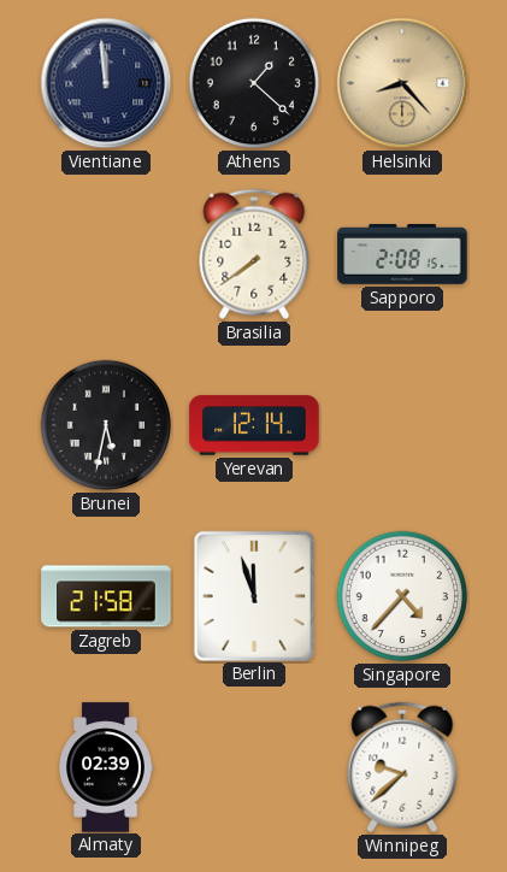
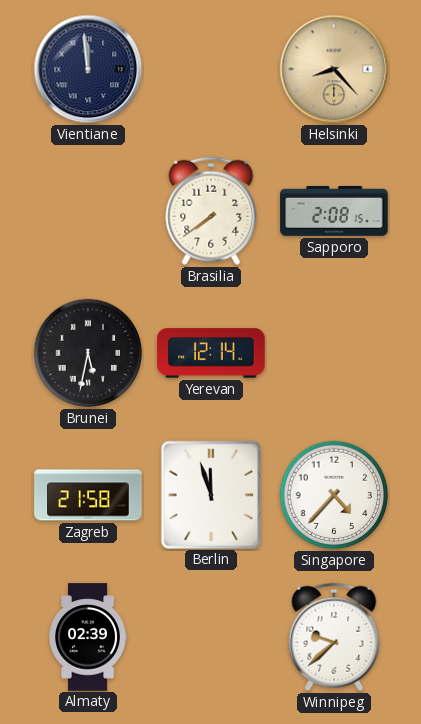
Athens: 1:22 -> none
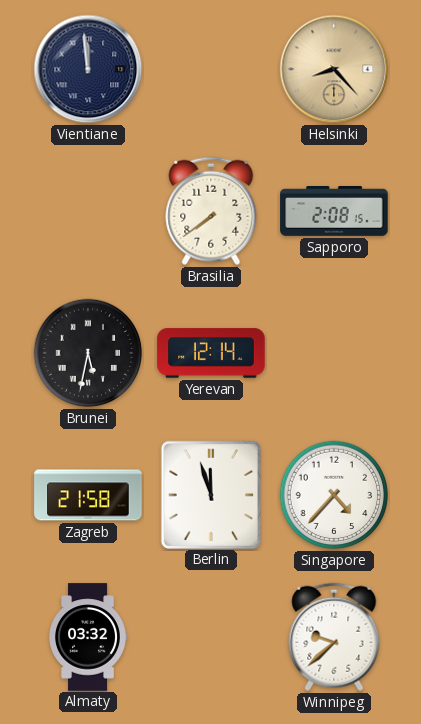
Almaty: 02:39 -> 03:32
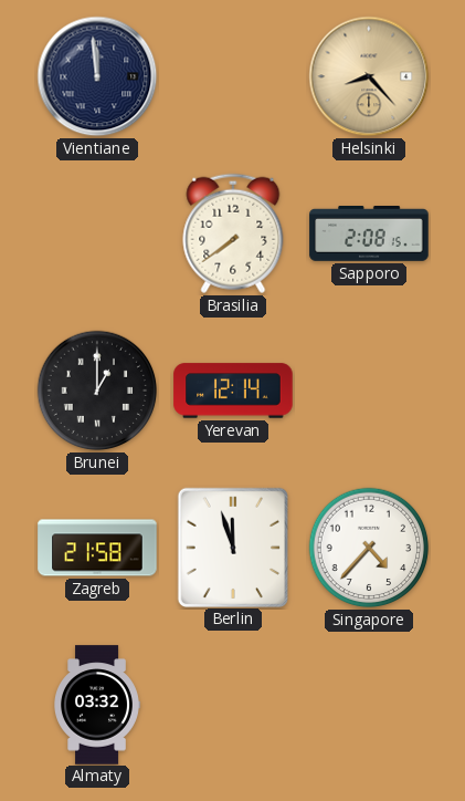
Brunei: 5:32 -> 1:00
Winnipeg: 9:38 -> none
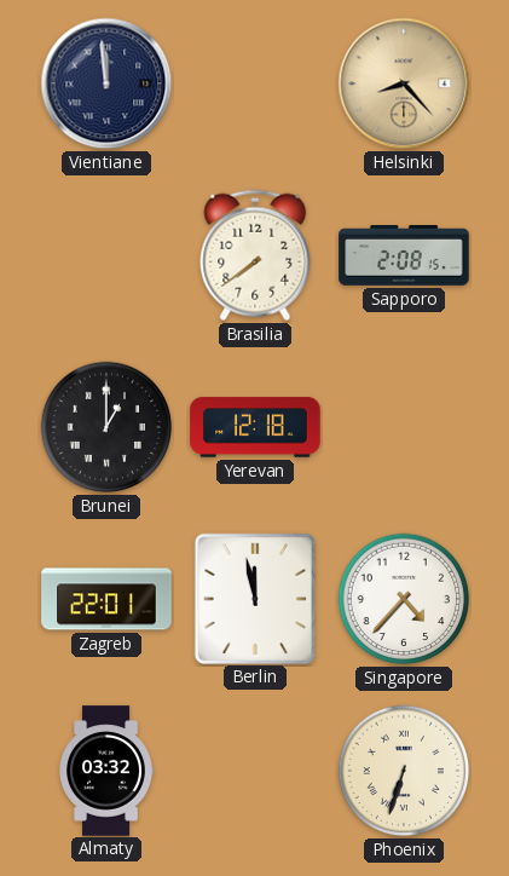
Yerevan: 12:14 -> 12:18
Zagreb: 21:58 -> 22:01
Berlin: 11:57 -> 11:58
Phoenix: none -> 6:33
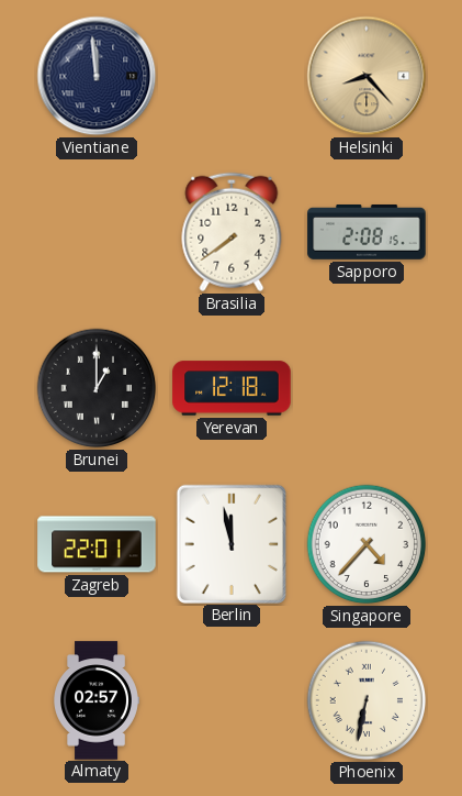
Almaty: 03:32 -> 02:57
Phoenix: 6:33 -> 6:32
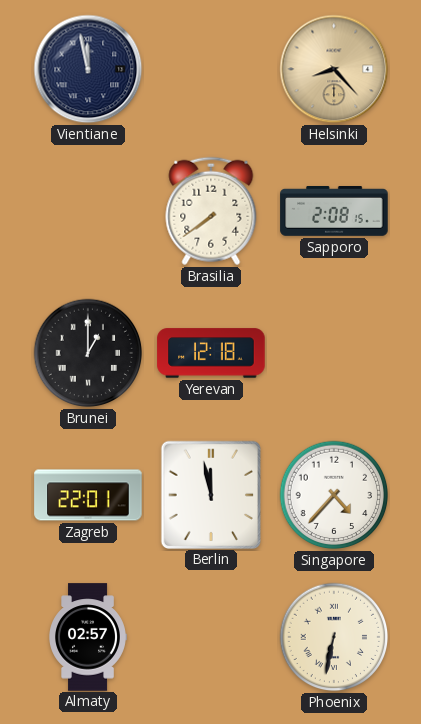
Vientiane: 11:59 -> 11:58
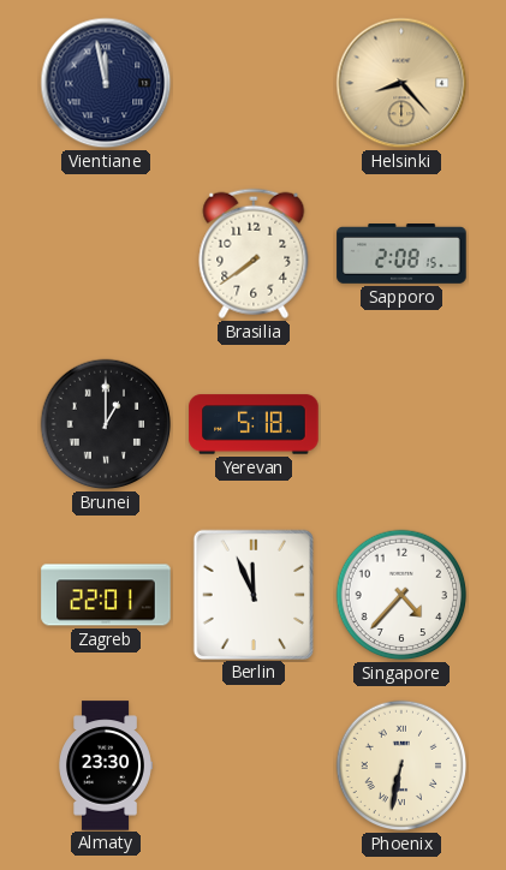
Yerevan: 12:18 -> 5:18
Berlin: 11:58 -> 11:56
Almaty: 02:57 -> 23:30
